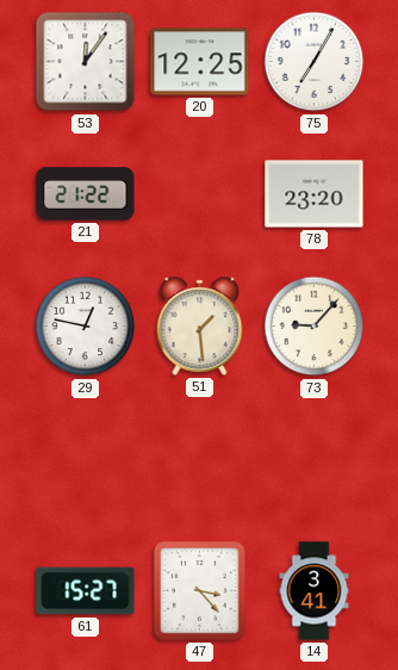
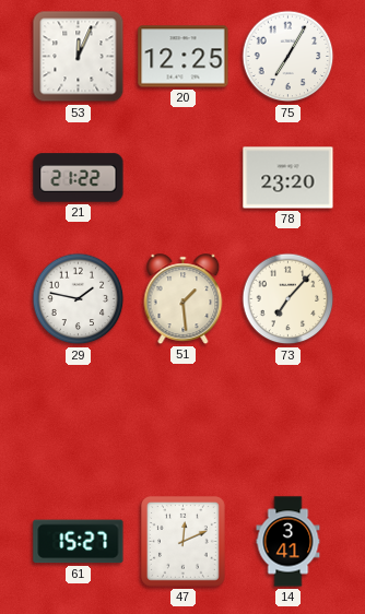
53: 12:06 -> 12:04
29: 12:47 -> 1:47
73: 9:07 -> 7:07
47: 3:23 -> 12:11
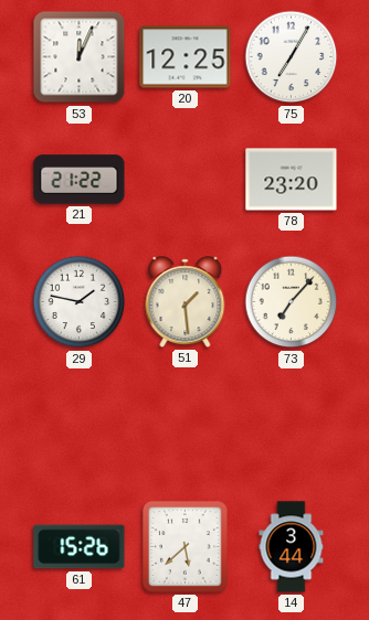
61: 15:27 -> 15:26
47: 12:11 -> 5:38
14: 3:41 -> 3:44
